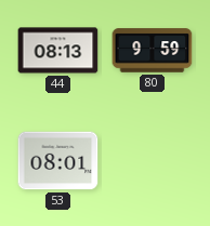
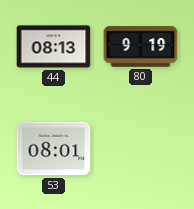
80: 9:59 -> 9:19
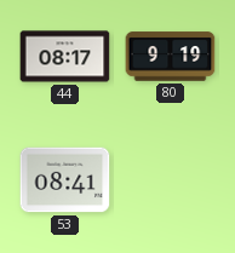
44: 08:13 -> 08:17
53: 08:01 -> 08:41
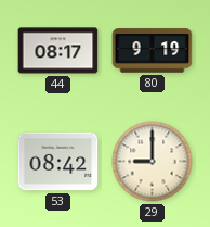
53: 08:41 -> 08:42
29: none -> 9:00
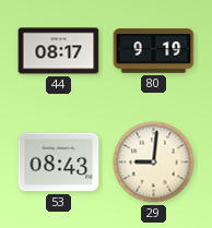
53: 08:42 -> 08:43
29: 9:00 -> 9:01
